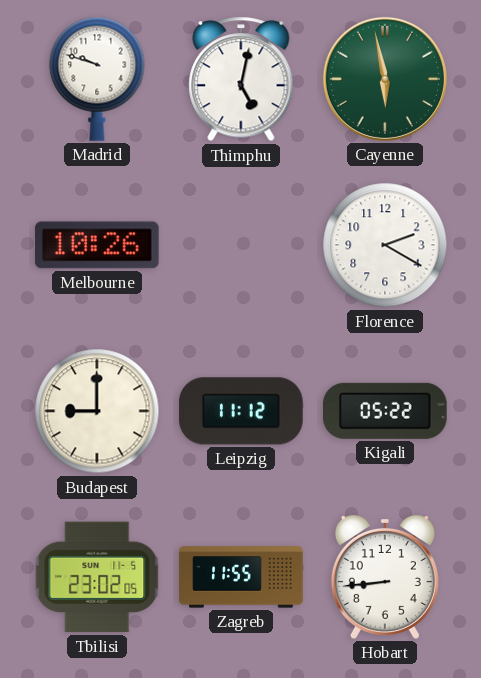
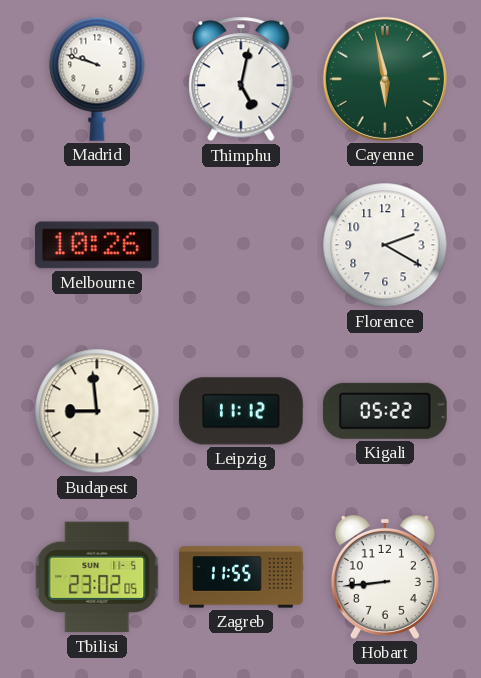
Budapest: 9:00 -> 8:59
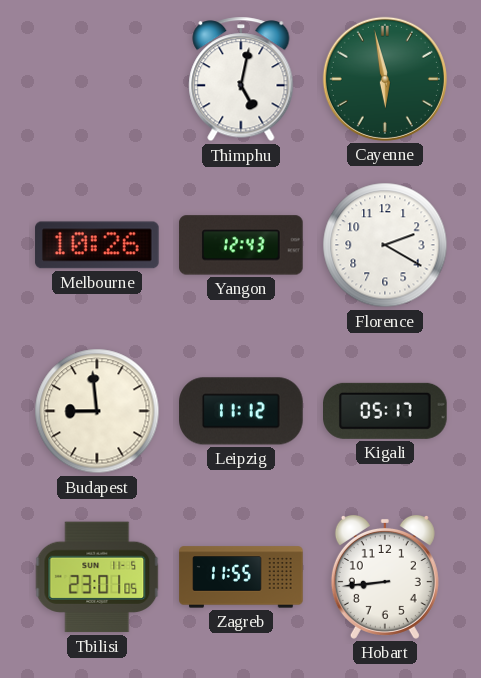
Madrid: 9:48 -> none
Yangon: none -> 12:43
Kigali: 05:22 -> 05:17
Tbilisi: 23:02 -> 23:01
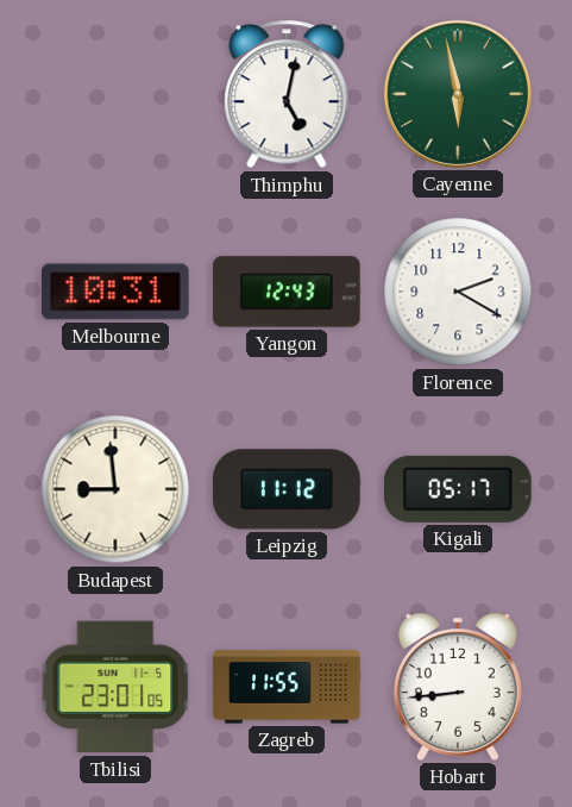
Melbourne: 10:26 -> 10:31
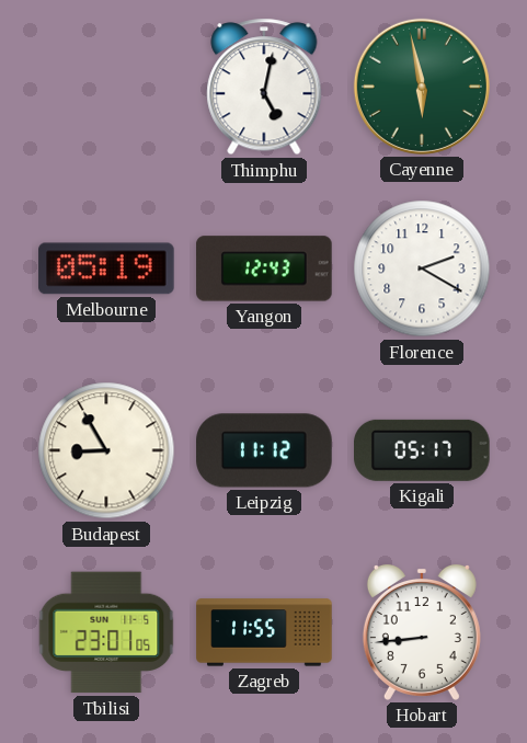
Melbourne: 10:31 -> 05:19
Budapest: 8:59 -> 8:55
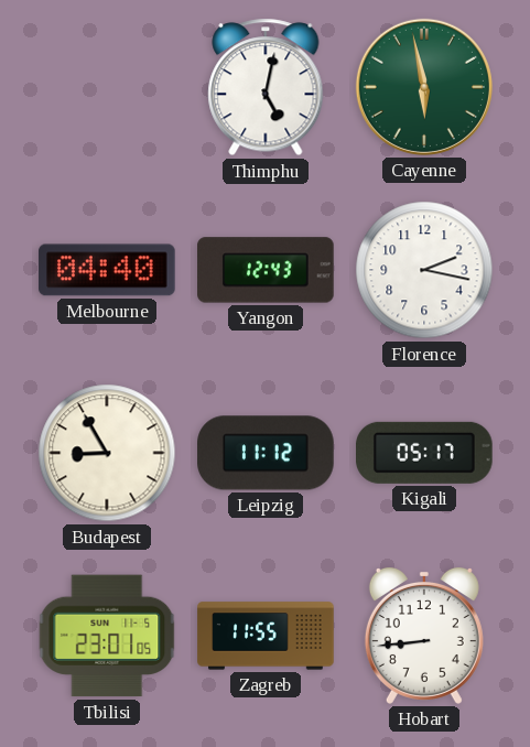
Melbourne: 05:19 -> 04:40
Florence: 2:20 -> 2:17
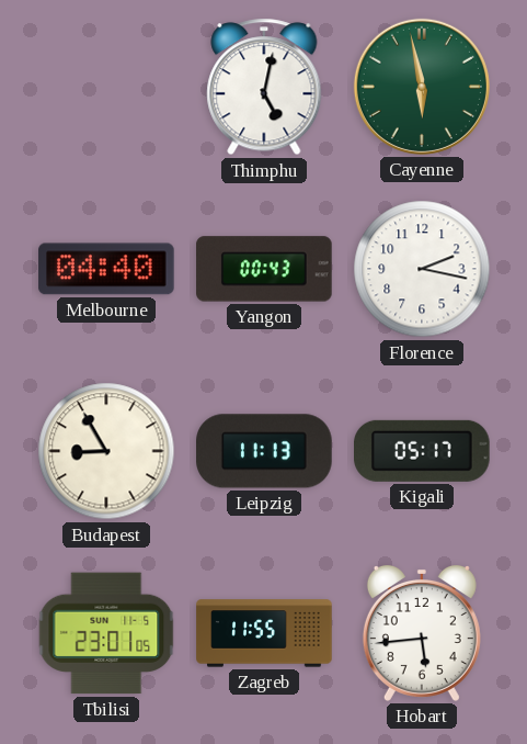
Yangon: 12:43 -> 00:43
Leipzig: 11:12 -> 11:13
Hobart: 8:44 -> 5:44
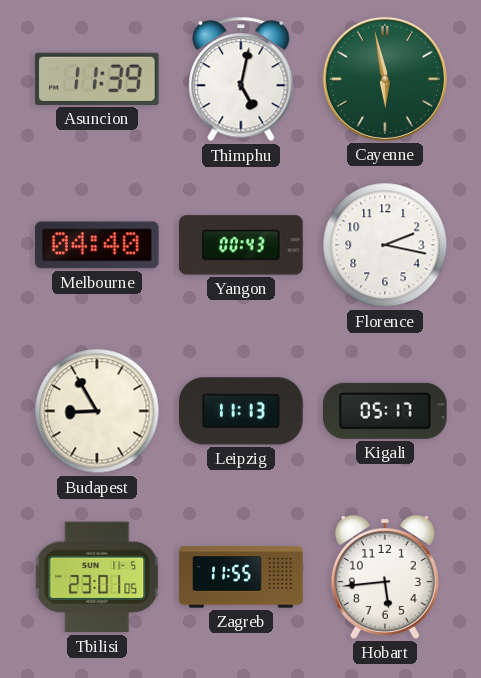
Asuncion: none -> 11:39
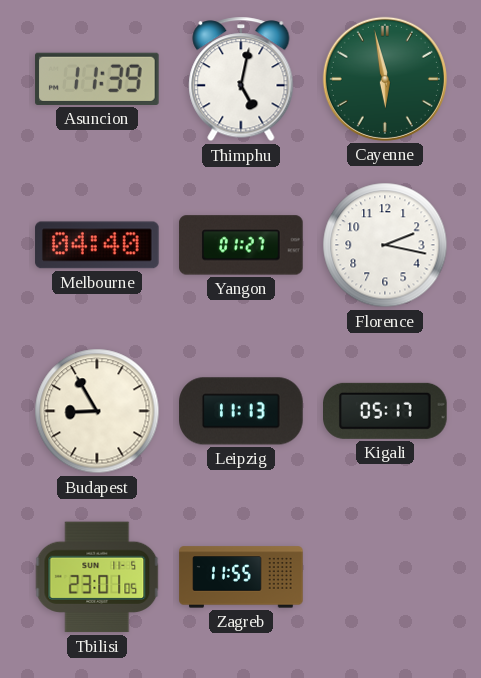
Yangon: 00:43 -> 01:27
Hobart: 5:44 -> none
